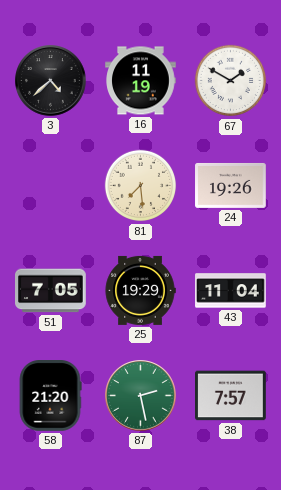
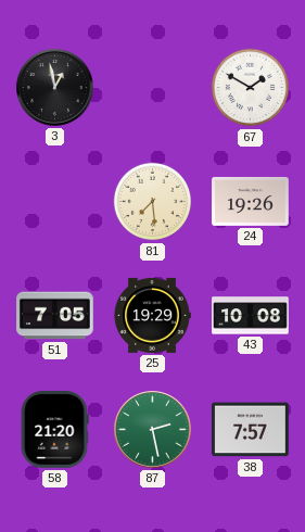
3: 4:38 -> 12:58
16: 11:19 -> none
43: 11:04 -> 10:08
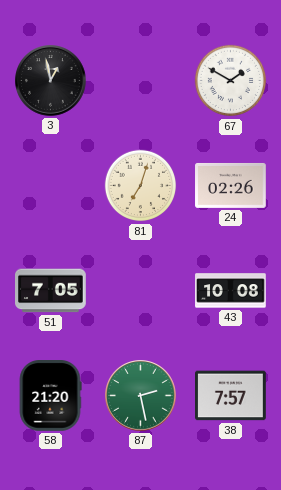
81: 7:29 -> 7:03
24: 19:26 -> 02:26
25: 19:29 -> none
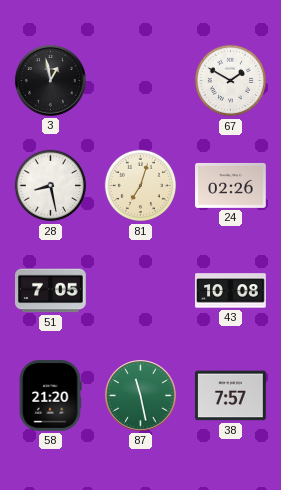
28: none -> 8:28
87: 2:28 -> 11:28
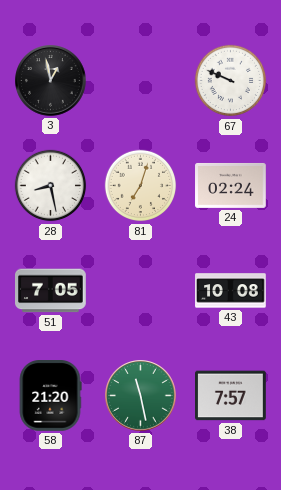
67: 1:50 -> 9:49
24: 02:26 -> 02:24
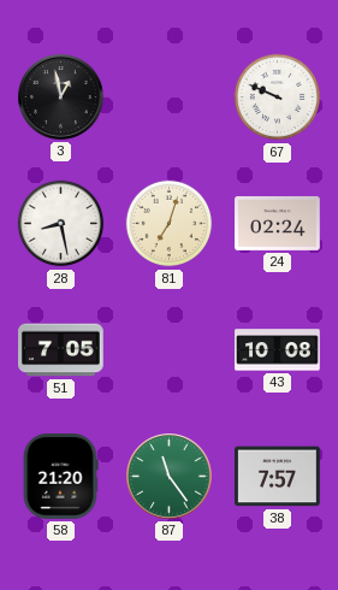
87: 11:28 -> 11:24
